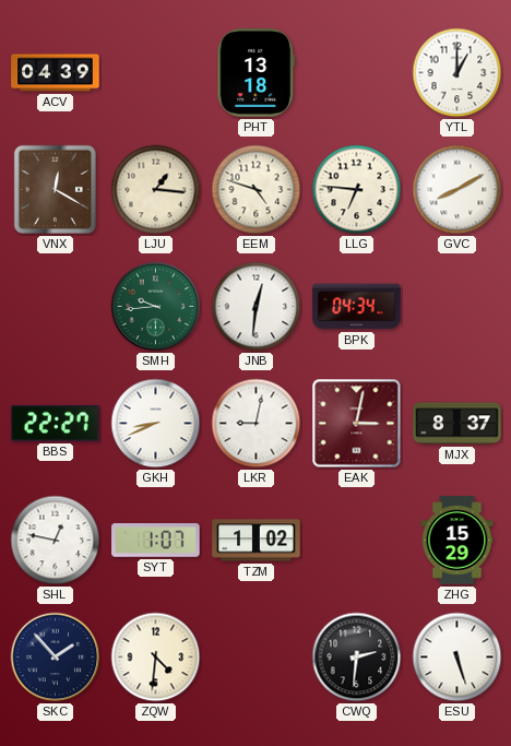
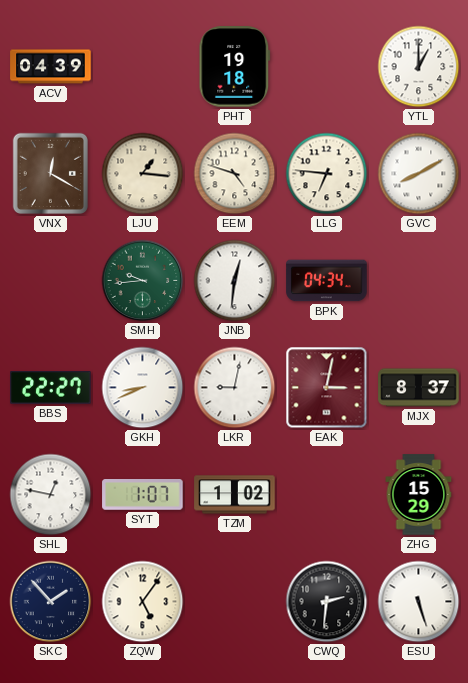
PHT: 13:18 -> 19:18
ZQW: 4:31 -> 5:06
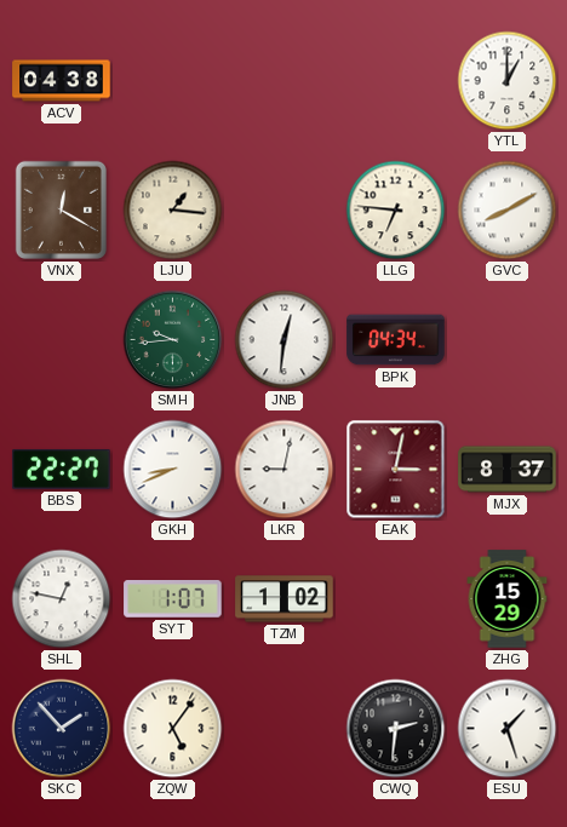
ACV: 04:39 -> 04:38
PHT: 19:18 -> none
EEM: 4:48 -> none
ESU: 5:27 -> 1:27
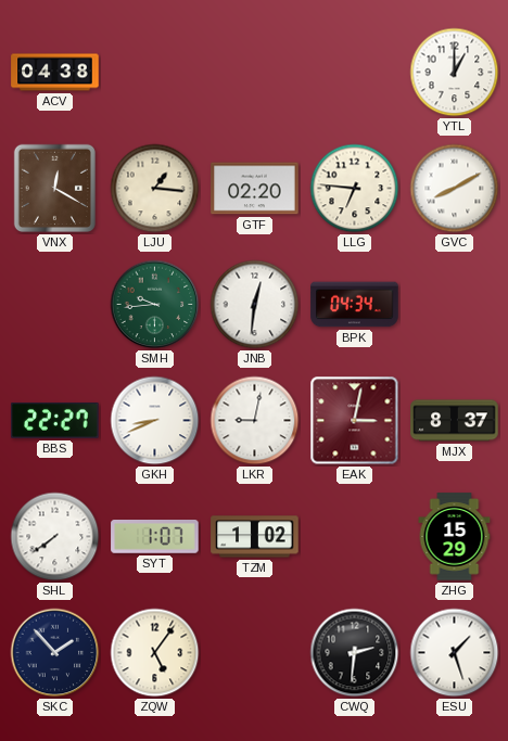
GTF: none -> 02:20
SHL: 12:47 -> 7:39
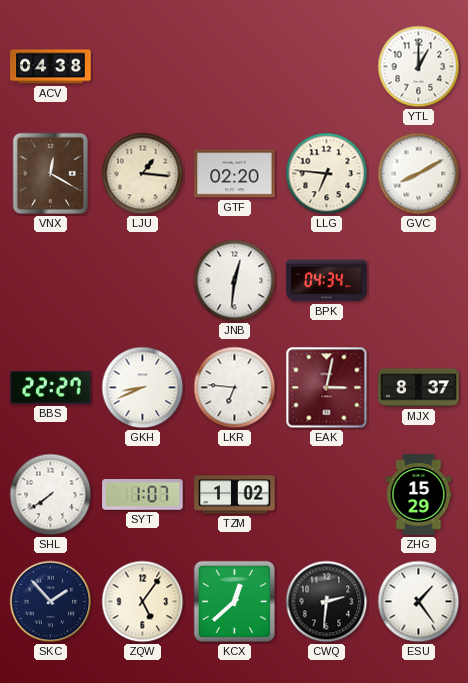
SMH: 9:44 -> none
LKR: 9:02 -> 6:46
KCX: none -> 12:38
ESU: 1:27 -> 1:24
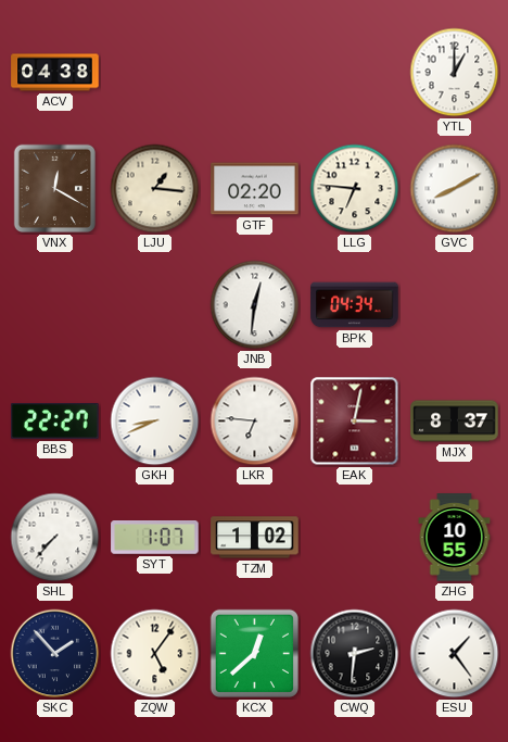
SHL: 7:39 -> 7:37
ZHG: 15:29 -> 10:55
